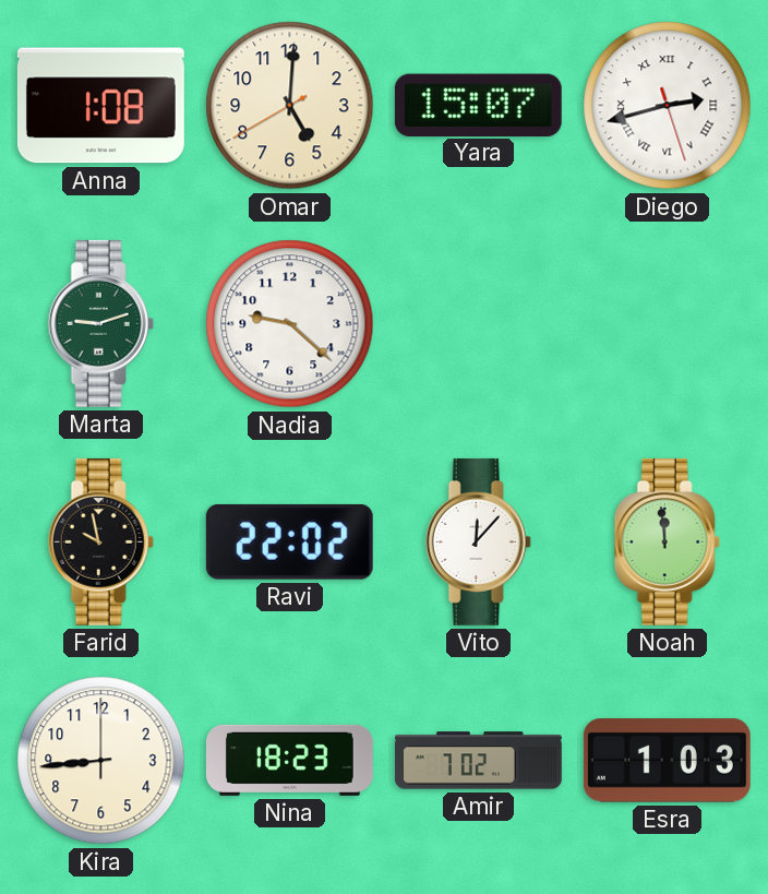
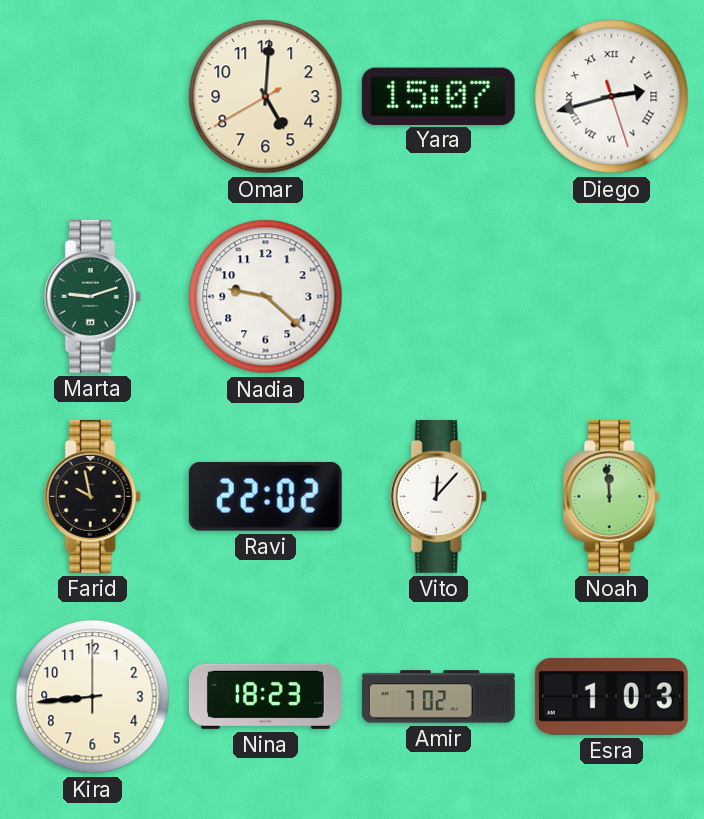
Anna: 1:08 -> none
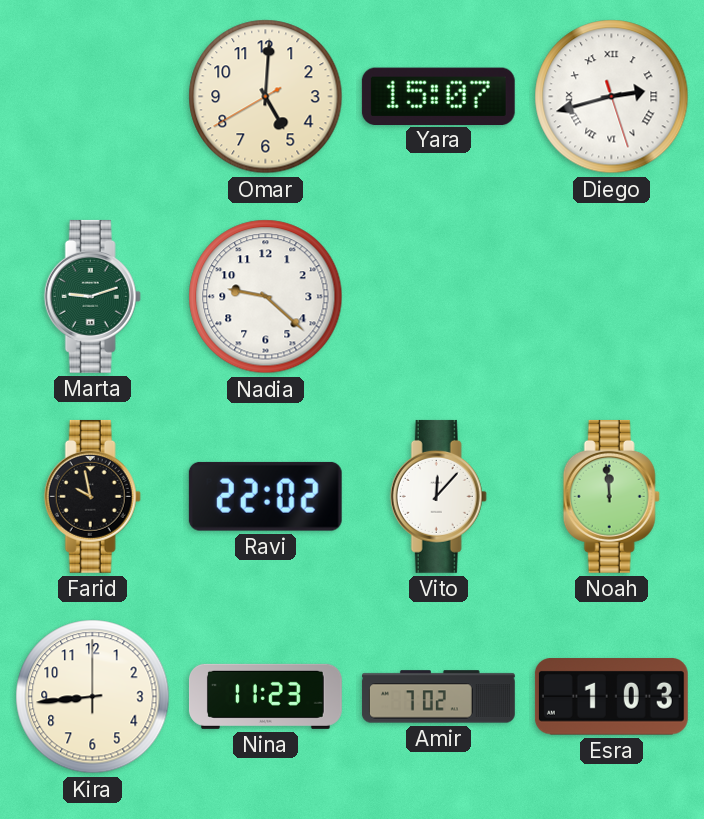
Nina: 18:23 -> 11:23
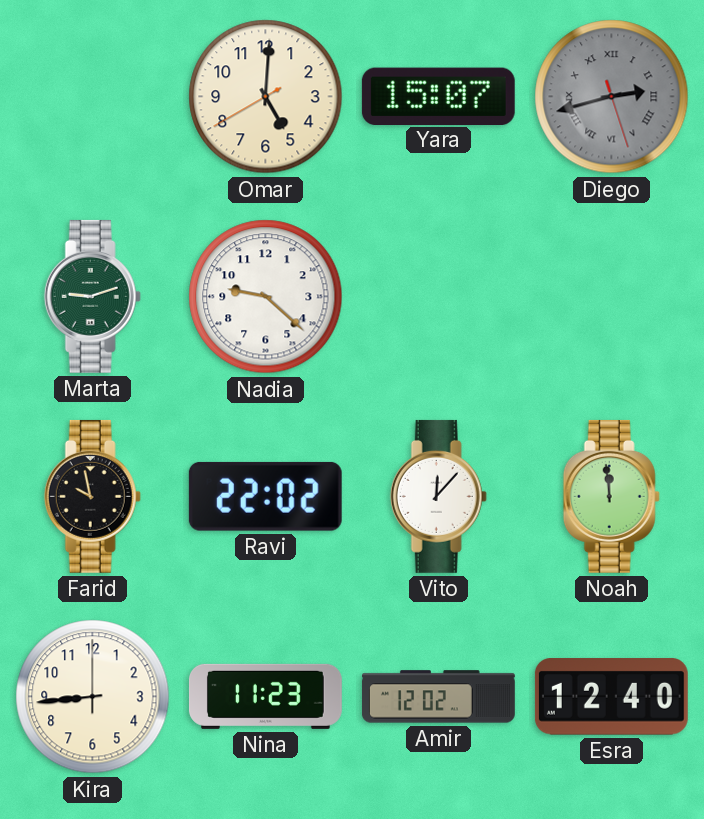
Diego dial: white -> grey
Amir: 7:02 -> 12:02
Esra: 1:03 -> 12:40
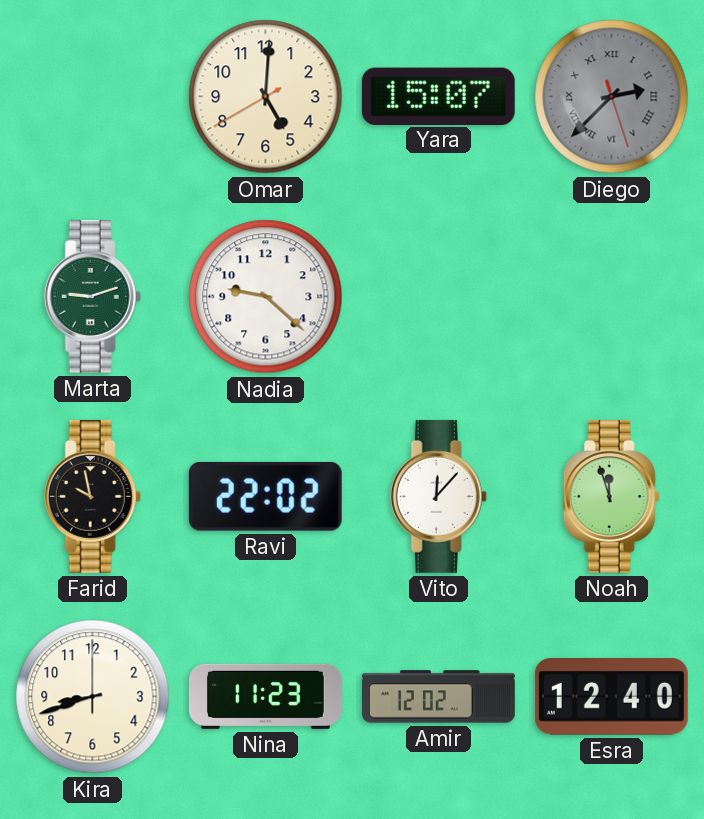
Diego: 2:42 -> 2:37
Noah: 11:59 -> 11:57
Kira: 8:44 -> 8:42
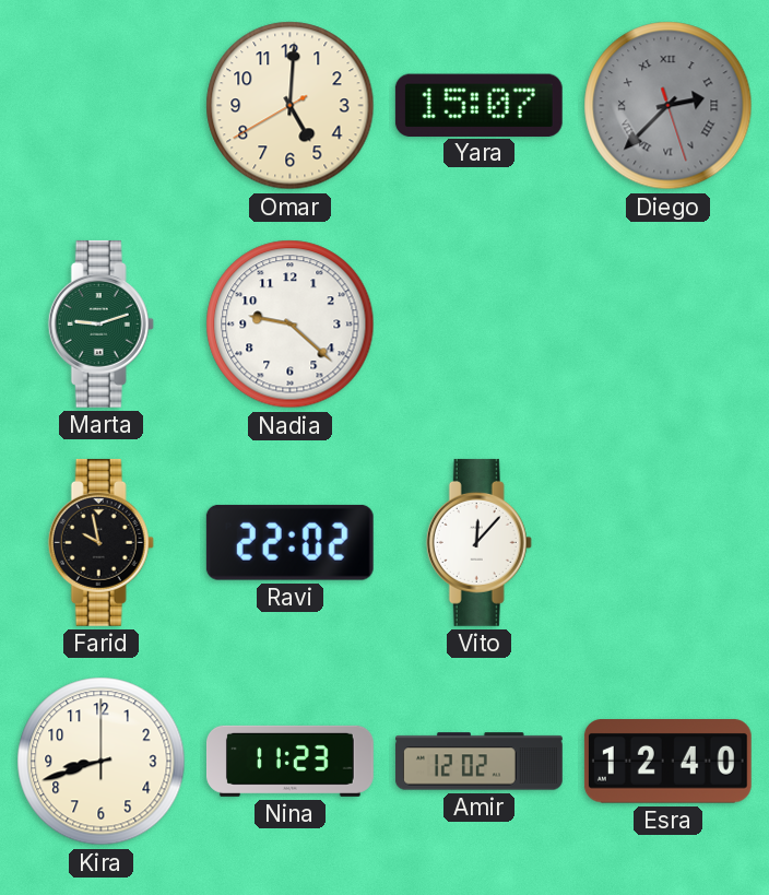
Noah: 11:57 -> none
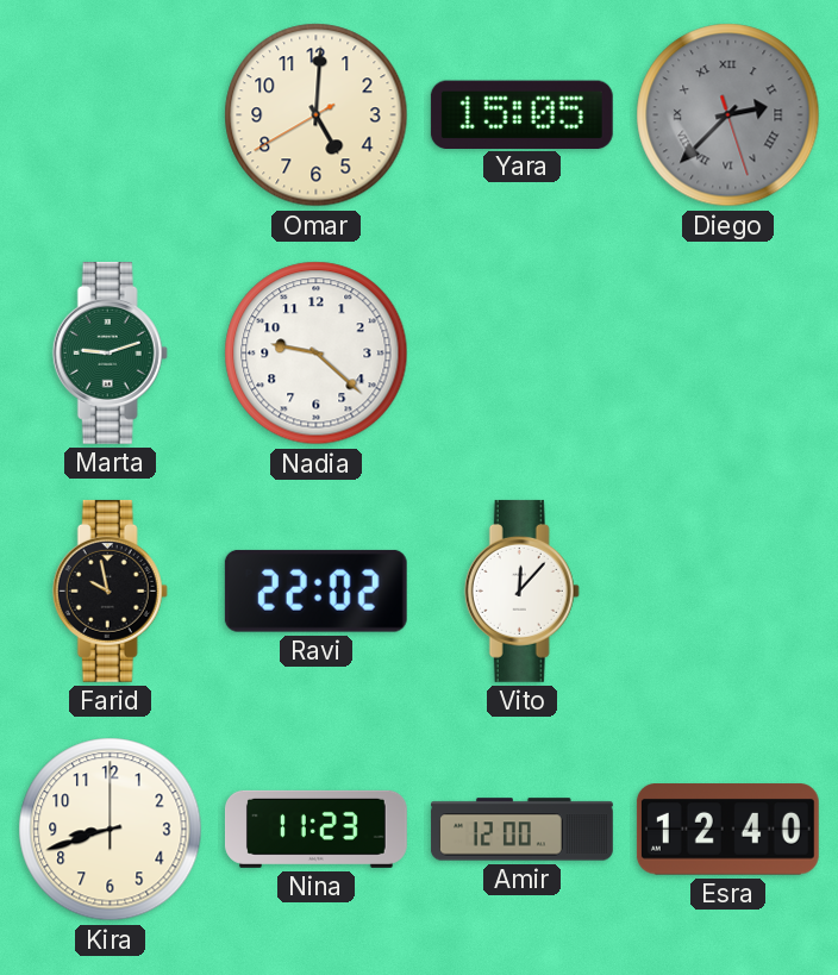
Yara: 15:07 -> 15:05
Amir: 12:02 -> 12:00
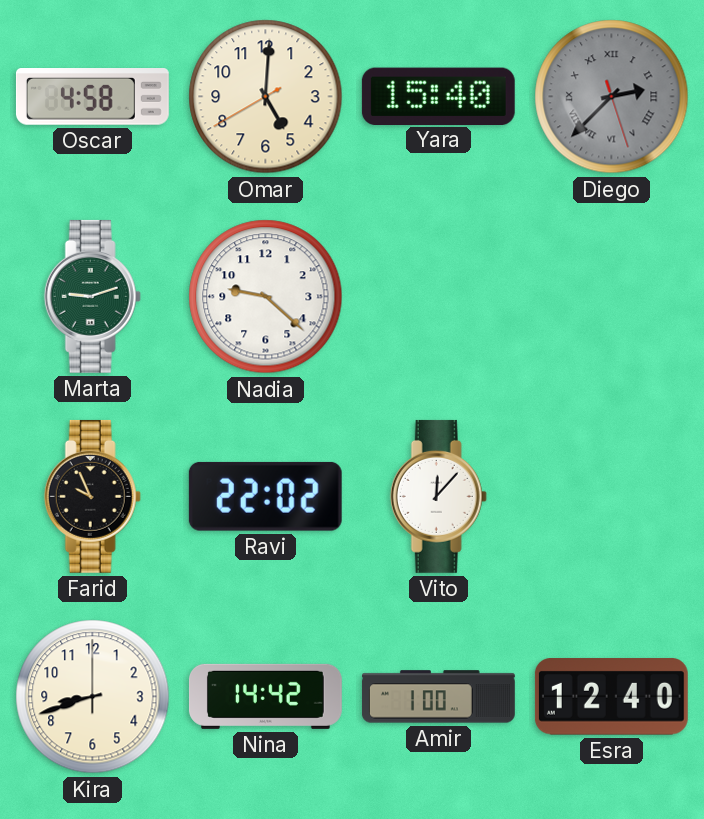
Oscar: none -> 4:58
Yara: 15:05 -> 15:40
Farid: 9:58 -> 9:56
Nina: 11:23 -> 14:42
Amir: 12:00 -> 1:00
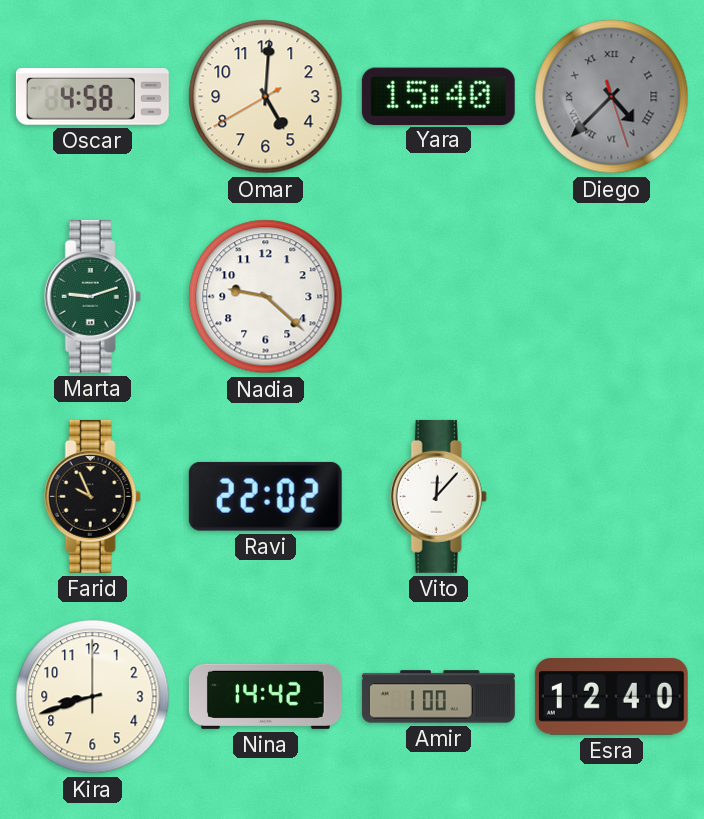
Diego: 2:37 -> 4:37
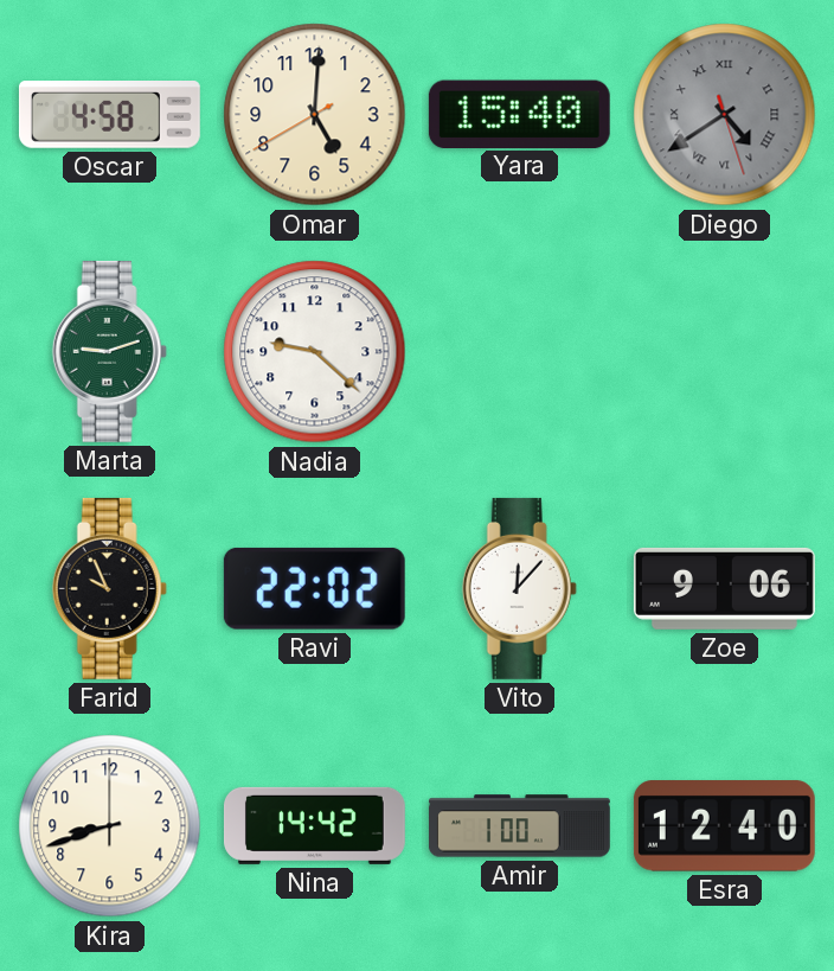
Diego: 4:37 -> 4:39
Zoe: none -> 9:06
